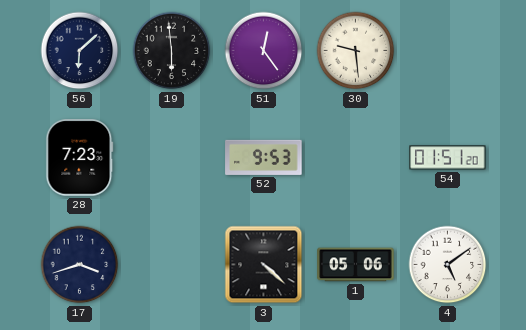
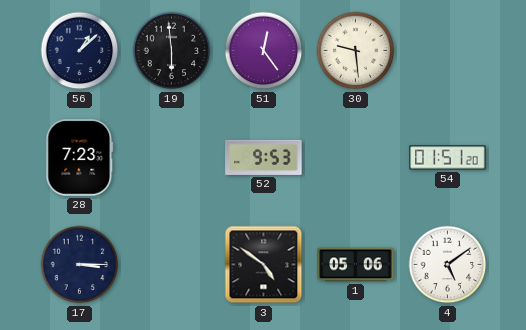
56: 6:08 -> 1:08
17: 3:42 -> 3:15
3: 4:22 -> 4:51
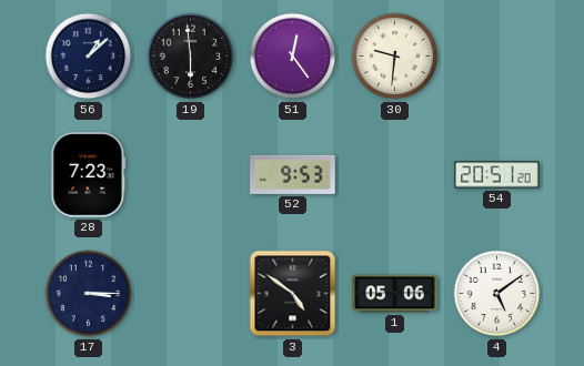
30: 9:29 -> 9:31
54: 01:51 -> 20:51
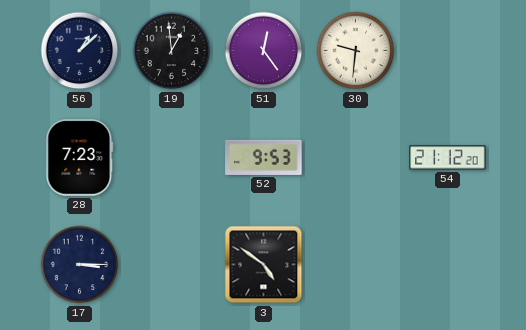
19: 5:59 -> 12:59
54: 20:51 -> 21:12
1: 05:06 -> none
4: 5:09 -> none
